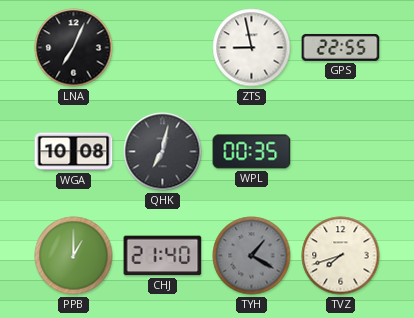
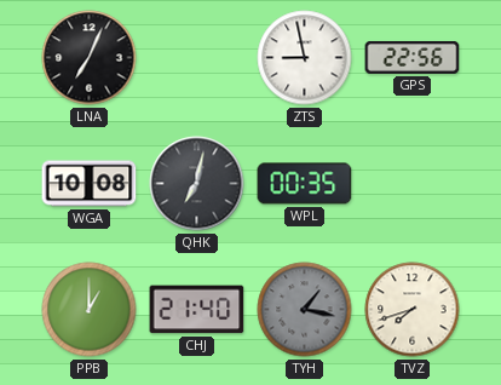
GPS: 22:55 -> 22:56
TYH: 1:20 -> 1:17
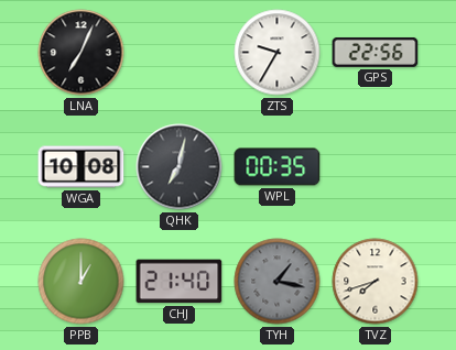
ZTS: 8:58 -> 9:35
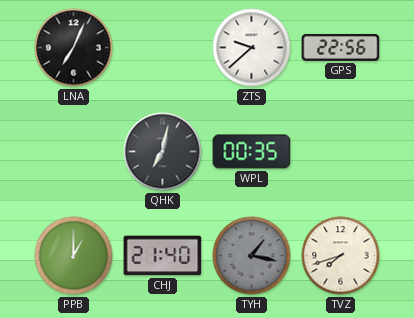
ZTS: 9:35 -> 9:38
WGA: 10:08 -> none
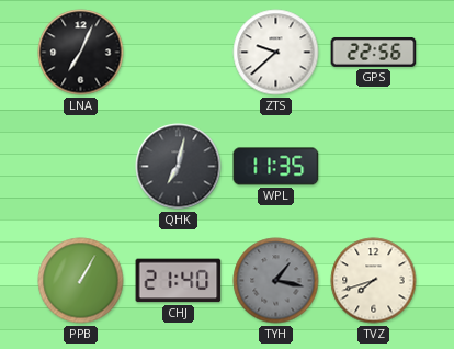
WPL: 00:35 -> 11:35
PPB: 1:00 -> 1:05
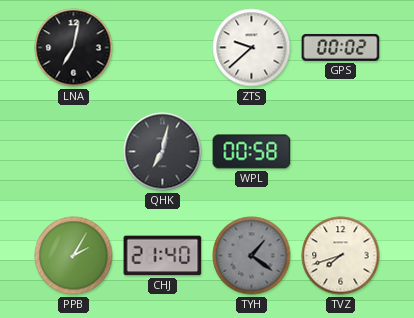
LNA: 7:04 -> 7:02
GPS: 22:56 -> 00:02
WPL: 11:35 -> 00:58
PPB: 1:05 -> 2:05
TYH: 1:17 -> 1:21
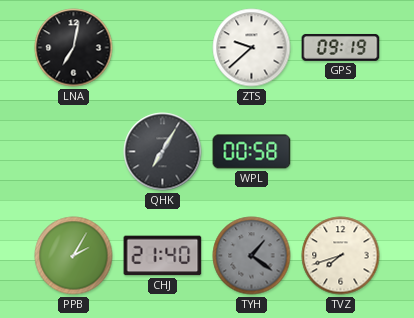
GPS: 00:02 -> 09:19
QHK: 7:02 -> 7:05
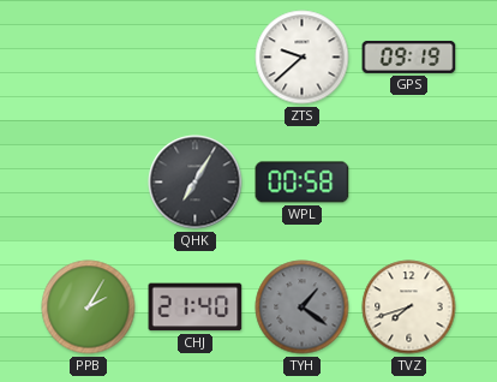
LNA: 7:02 -> none
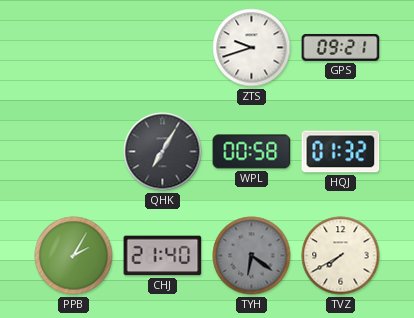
ZTS: 9:38 -> 9:42
GPS: 09:19 -> 09:21
HQJ: none -> 01:32
TYH: 1:21 -> 6:21
TVZ: 7:42 -> 7:40
